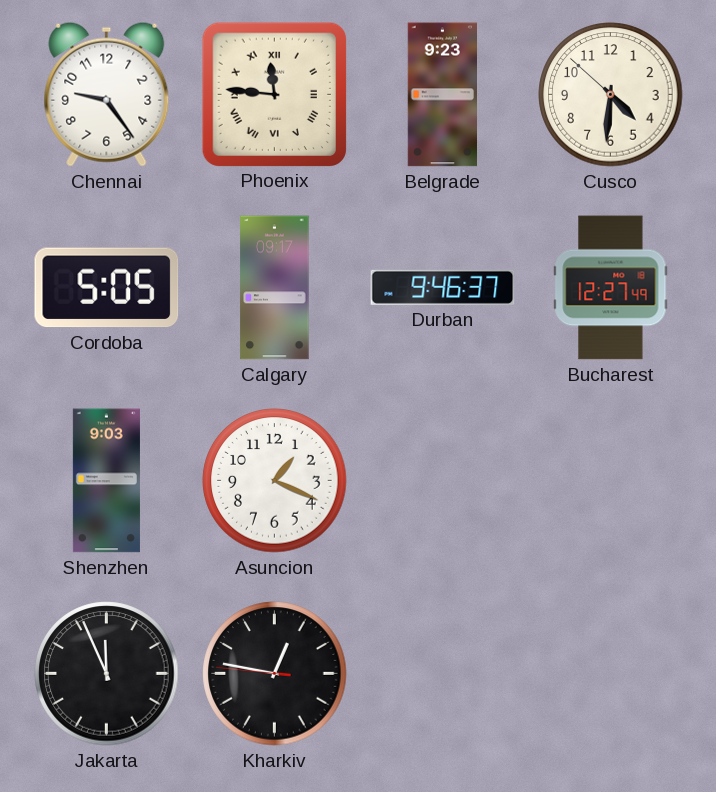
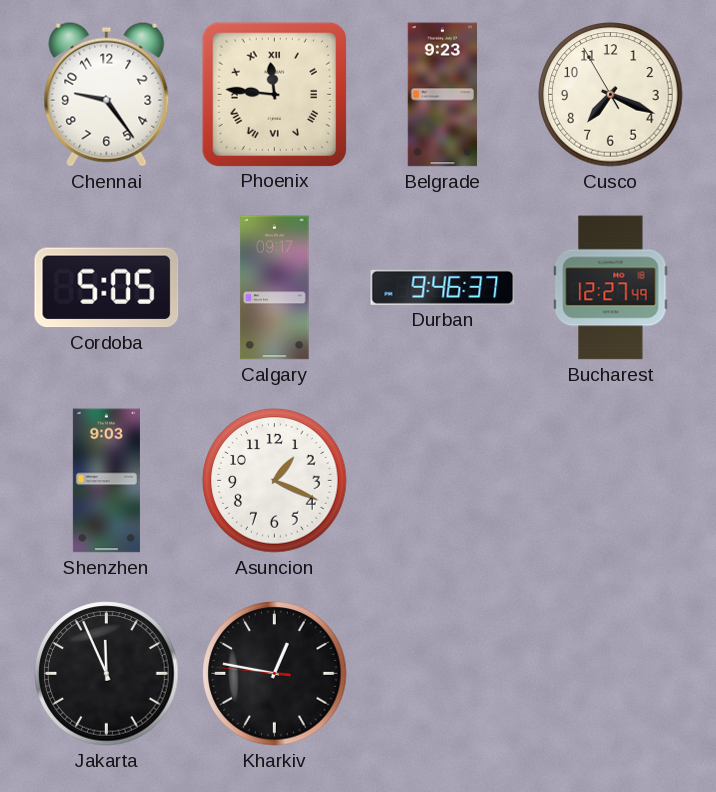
Cusco: 4:30 -> 7:18
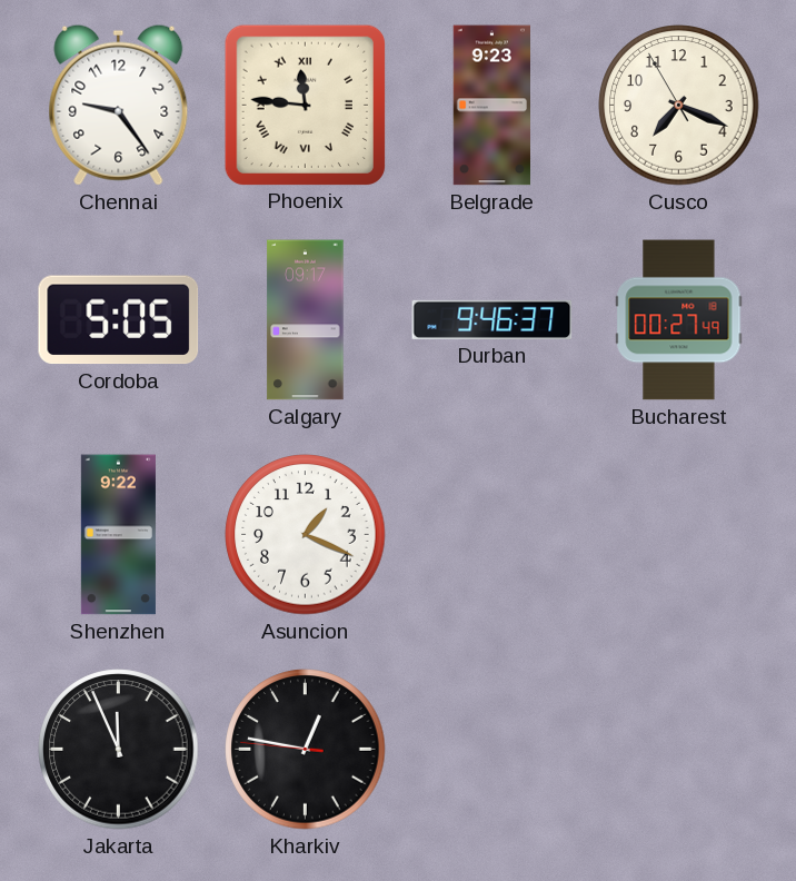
Bucharest: 12:27 -> 00:27
Shenzhen: 9:03 -> 9:22
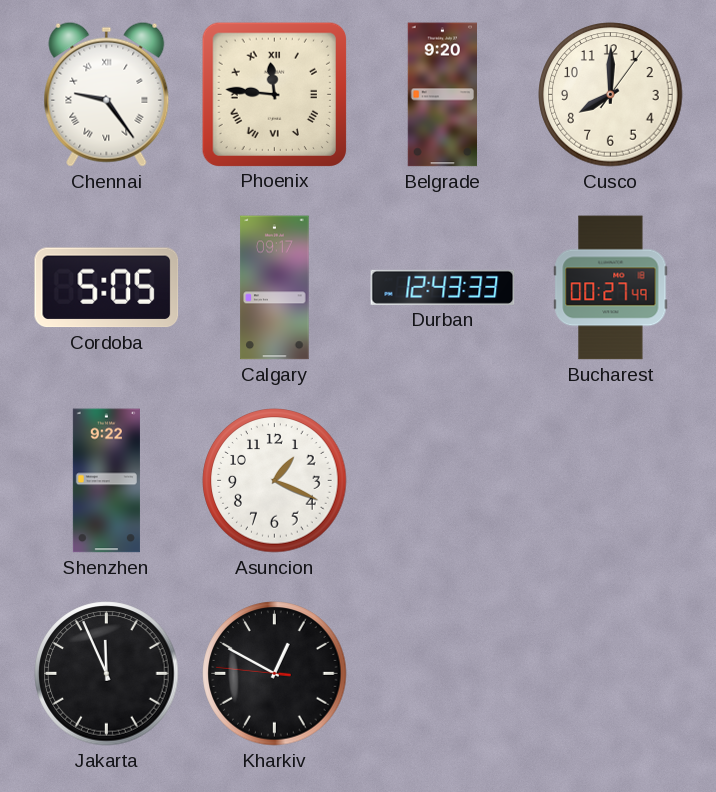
Chennai numerals: Arabic -> Roman
Belgrade: 9:23 -> 9:20
Cusco: 7:18 -> 8:00
Durban: 9:46 -> 12:43
Kharkiv: 12:46 -> 12:49
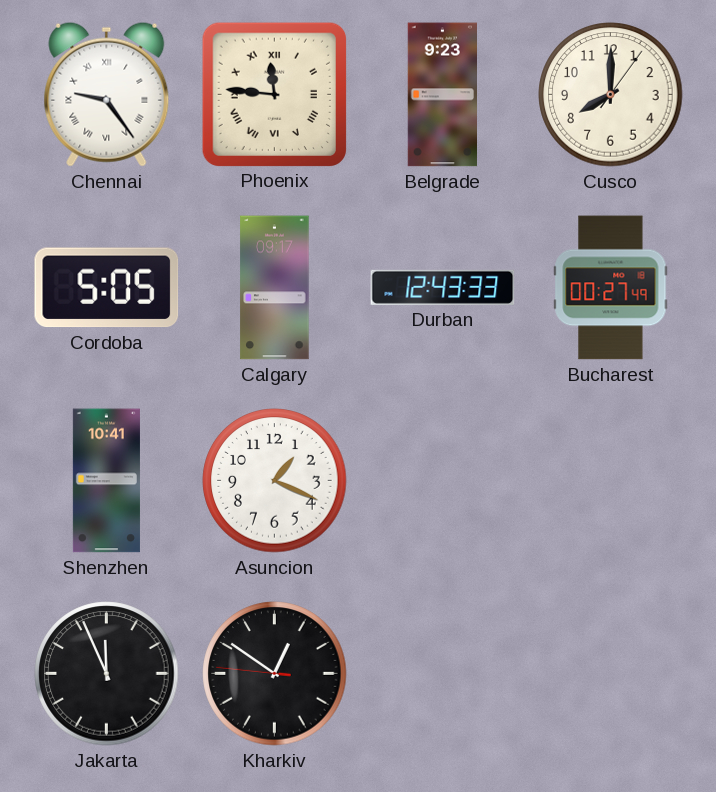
Belgrade: 9:20 -> 9:23
Shenzhen: 9:22 -> 10:41
Kharkiv: 12:49 -> 12:50
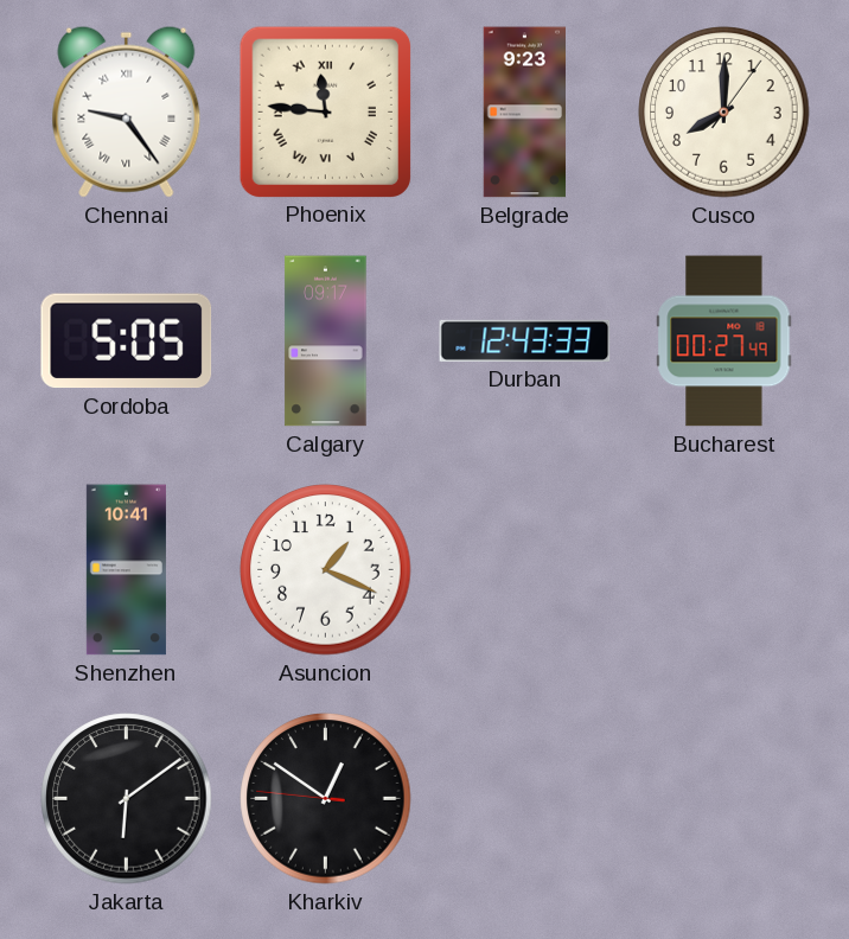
Jakarta: 11:56 -> 6:09
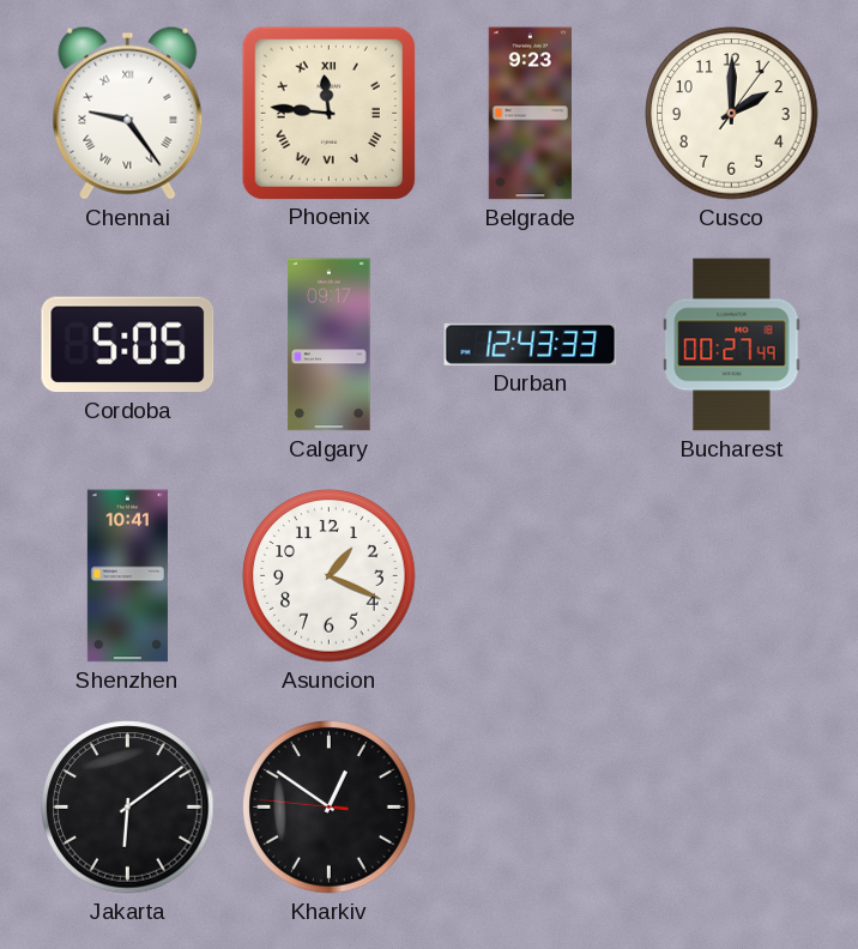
Cusco: 8:00 -> 2:00
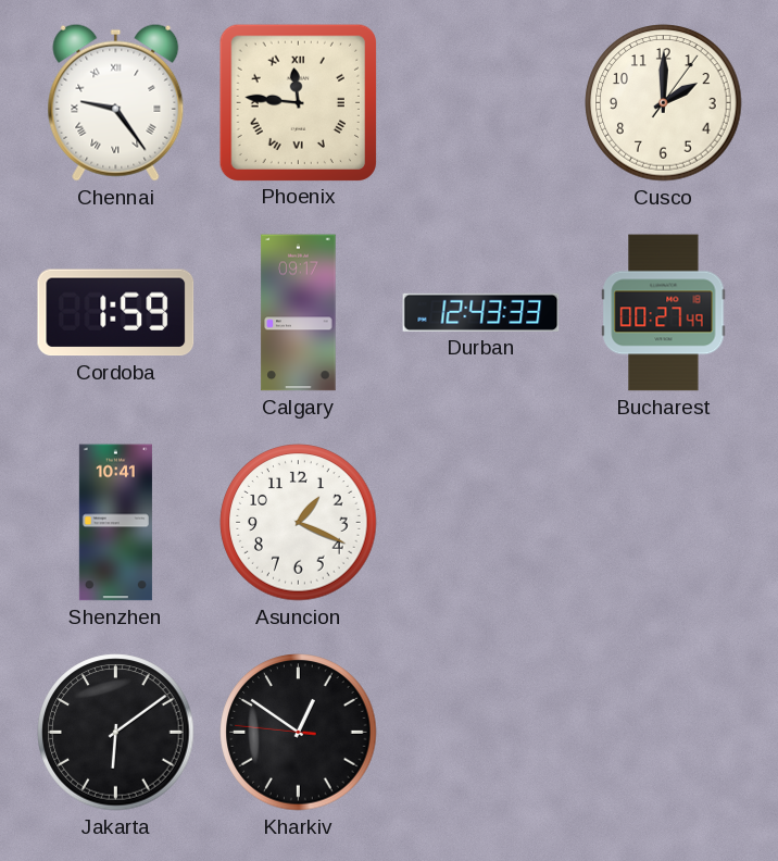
Belgrade: 9:23 -> none
Cordoba: 5:05 -> 1:59
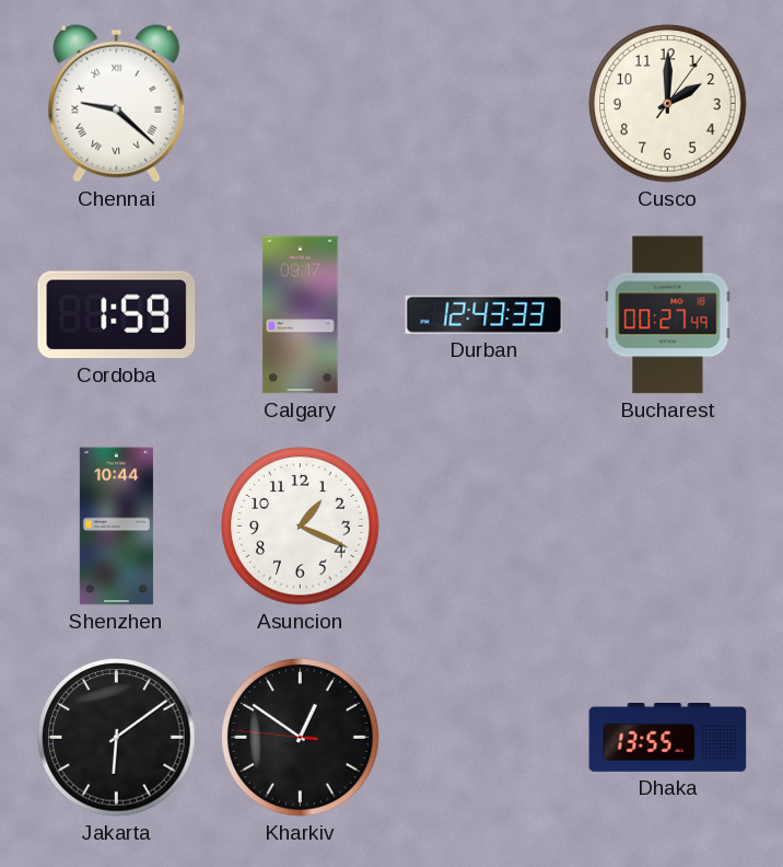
Chennai: 9:24 -> 9:22
Phoenix: 11:46 -> none
Shenzhen: 10:41 -> 10:44
Dhaka: none -> 13:55
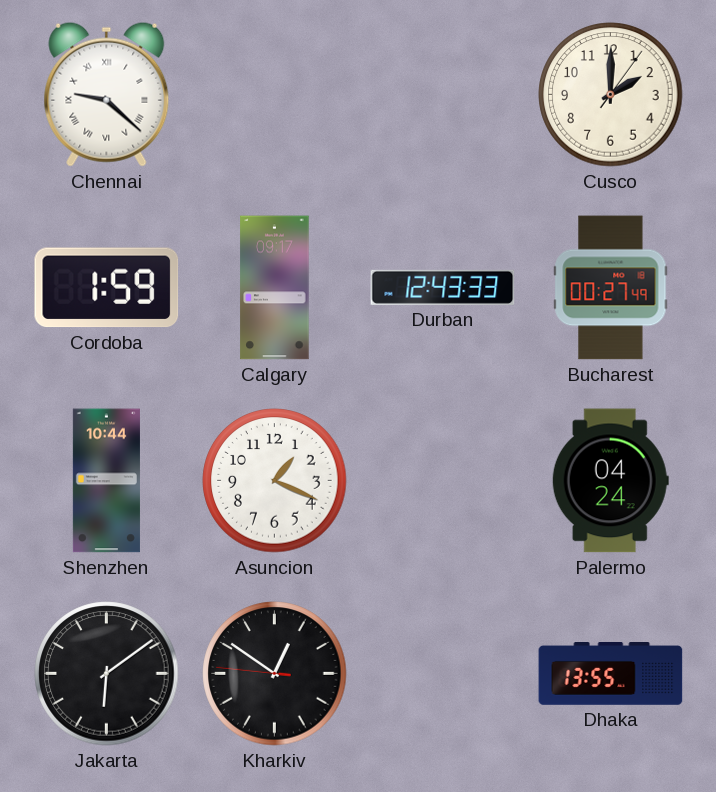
Palermo: none -> 04:24
